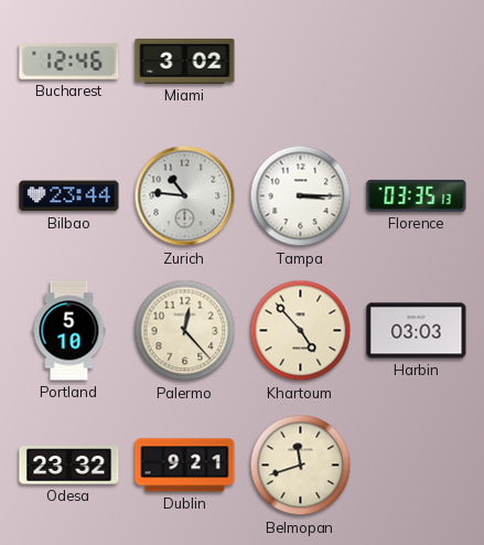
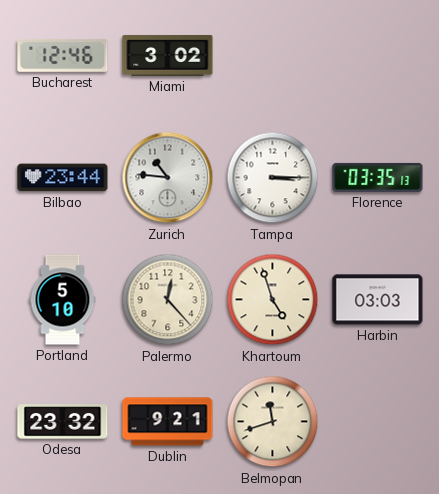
Khartoum: 4:53 -> 4:57
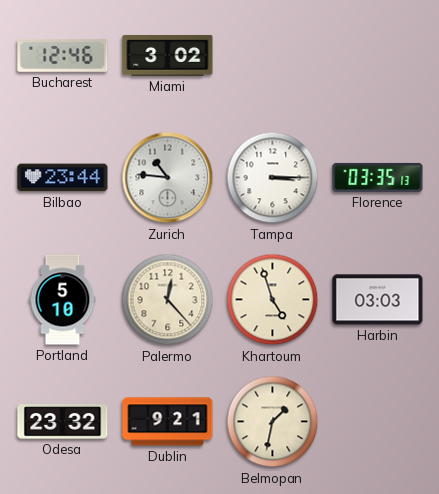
Belmopan: 11:42 -> 1:32
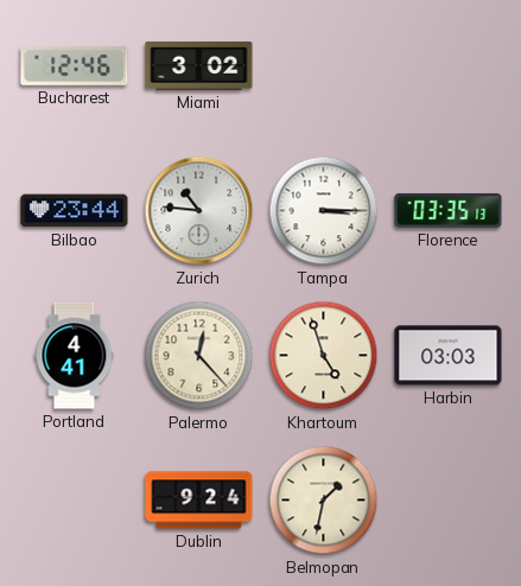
Portland: 5:10 -> 4:41
Odesa: 23:32 -> none
Dublin: 9:21 -> 9:24
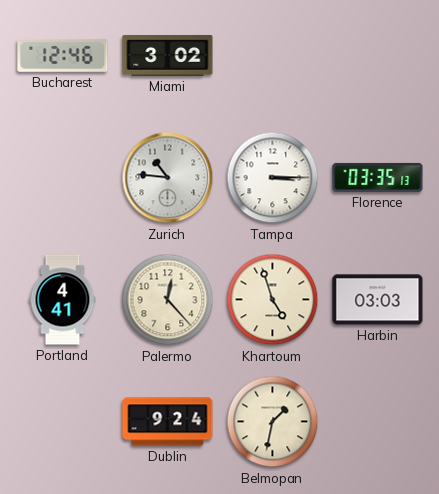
Bilbao: 23:44 -> none
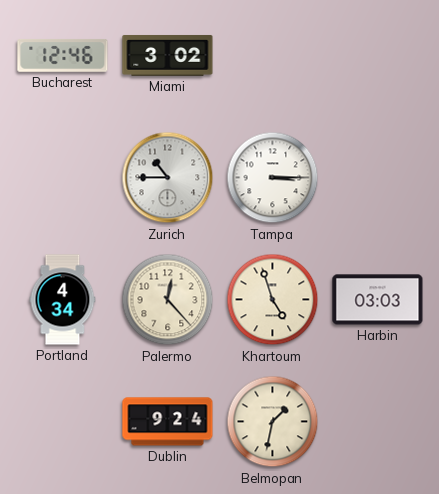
Zurich: 10:46 -> 10:45
Florence: 03:35 -> none
Portland: 4:41 -> 4:34
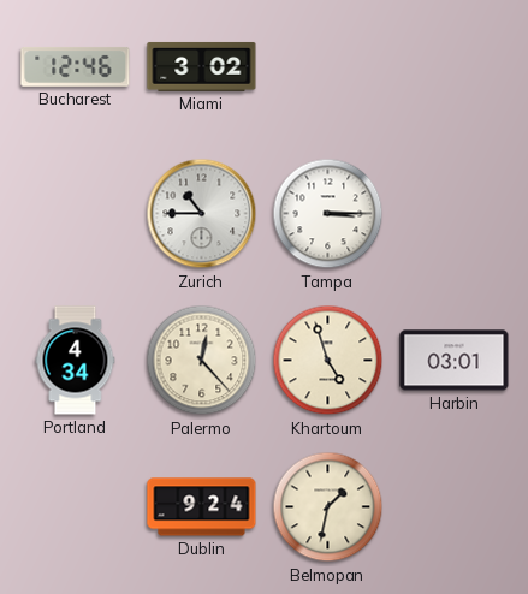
Harbin: 03:03 -> 03:01
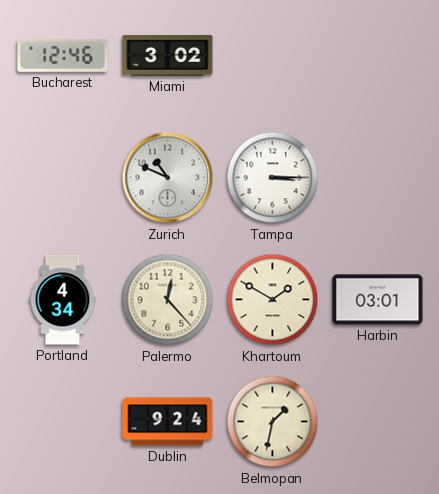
Zurich: 10:45 -> 10:49
Khartoum: 4:57 -> 1:50
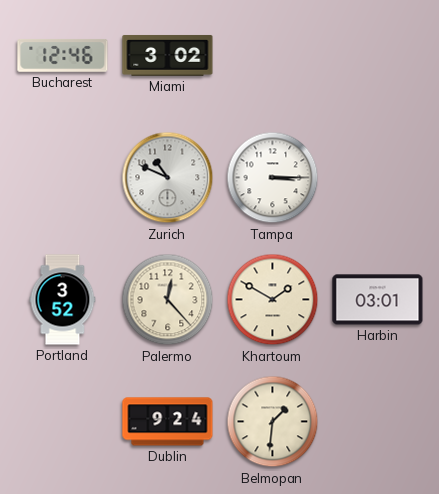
Portland: 4:34 -> 3:52
Belmopan: 1:32 -> 1:31
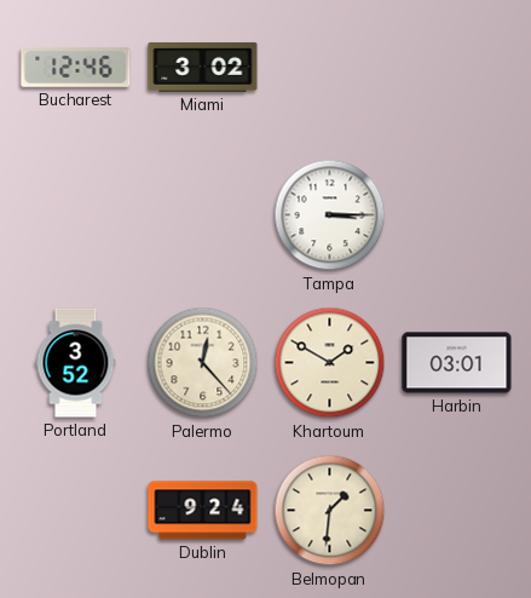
Zurich: 10:49 -> none
